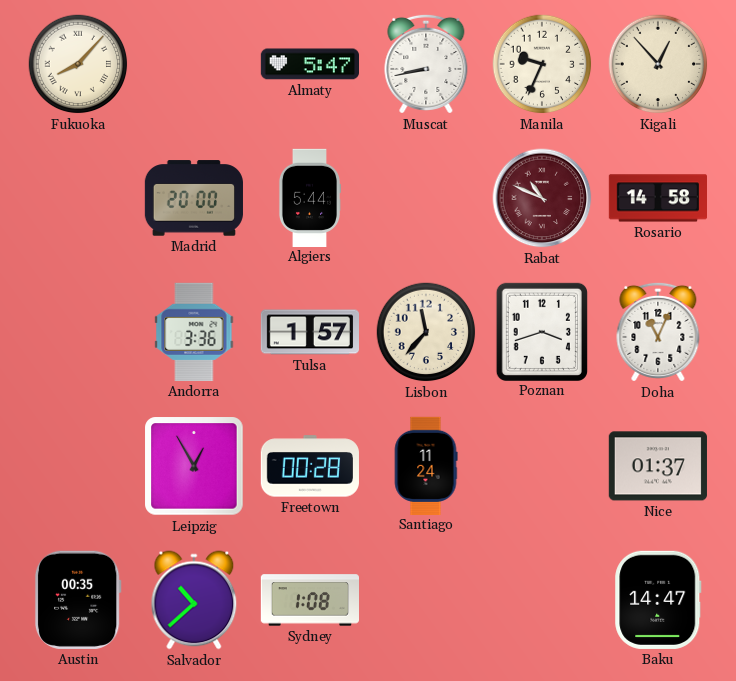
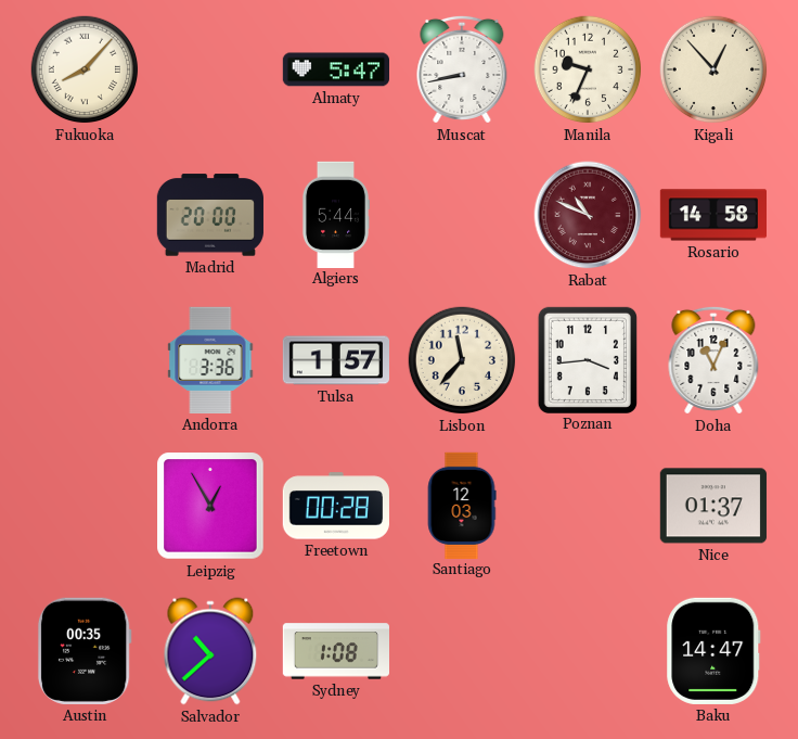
Poznan: 3:42 -> 3:44
Santiago: 11:24 -> 12:03
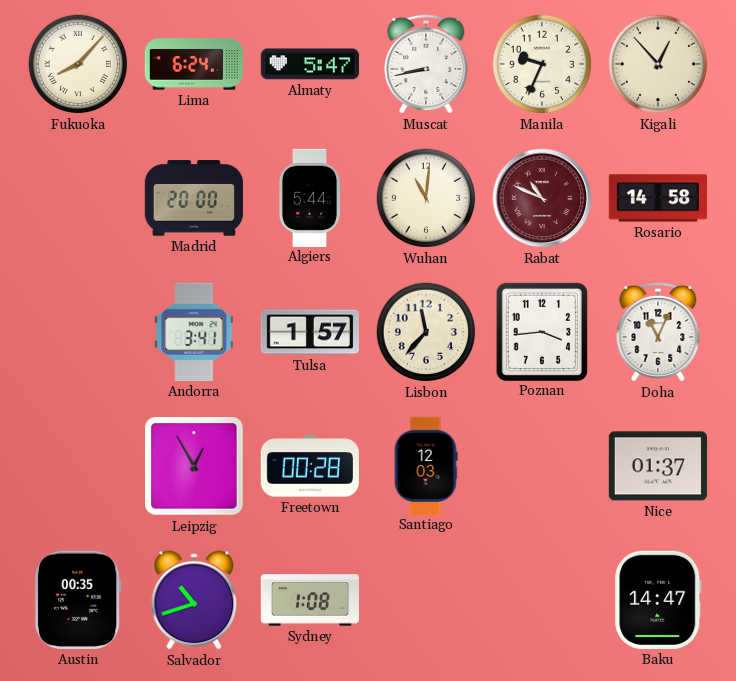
Lima: none -> 6:24
Wuhan: none -> 11:01
Andorra: 3:36 -> 3:41
Salvador: 10:38 -> 10:42
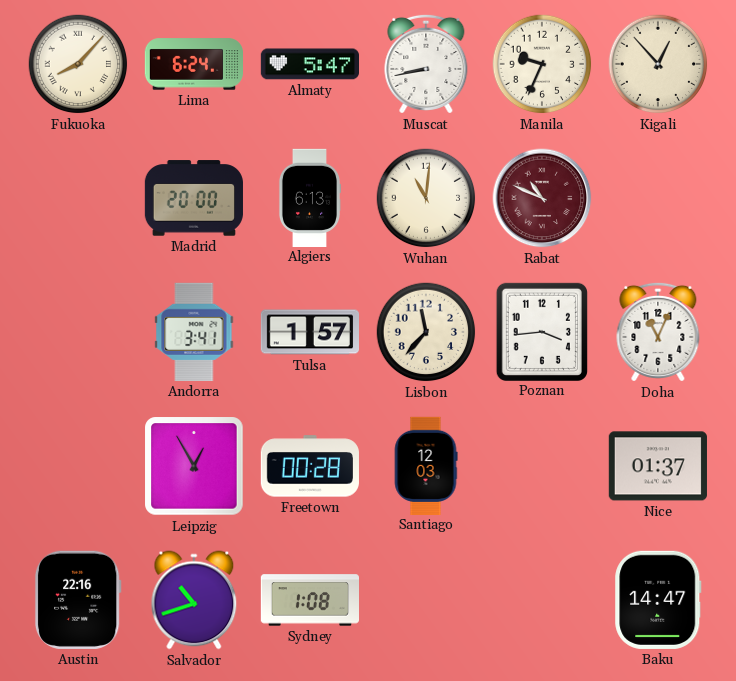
Algiers: 5:44 -> 6:13
Rosario: 14:58 -> none
Austin: 00:35 -> 22:16
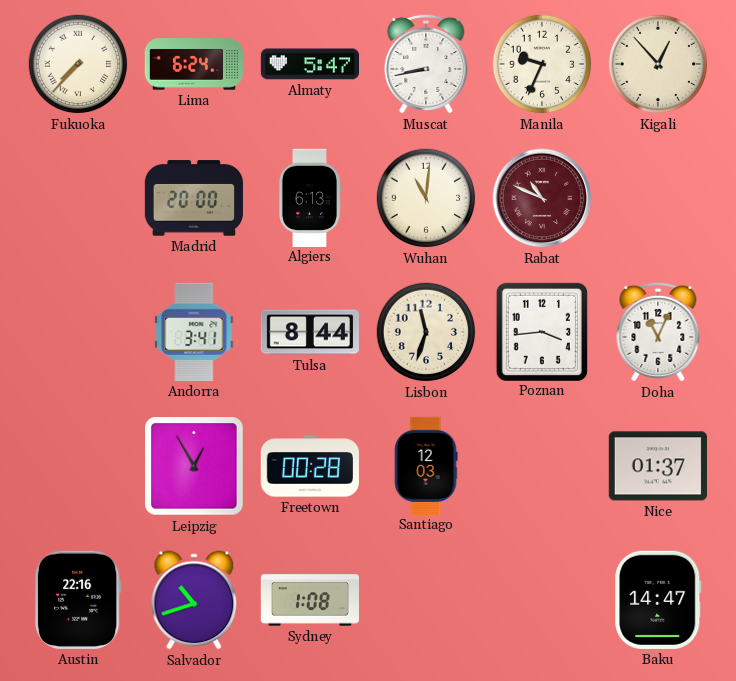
Fukuoka: 8:07 -> 7:37
Tulsa: 1:57 -> 8:44
Lisbon: 11:37 -> 11:33
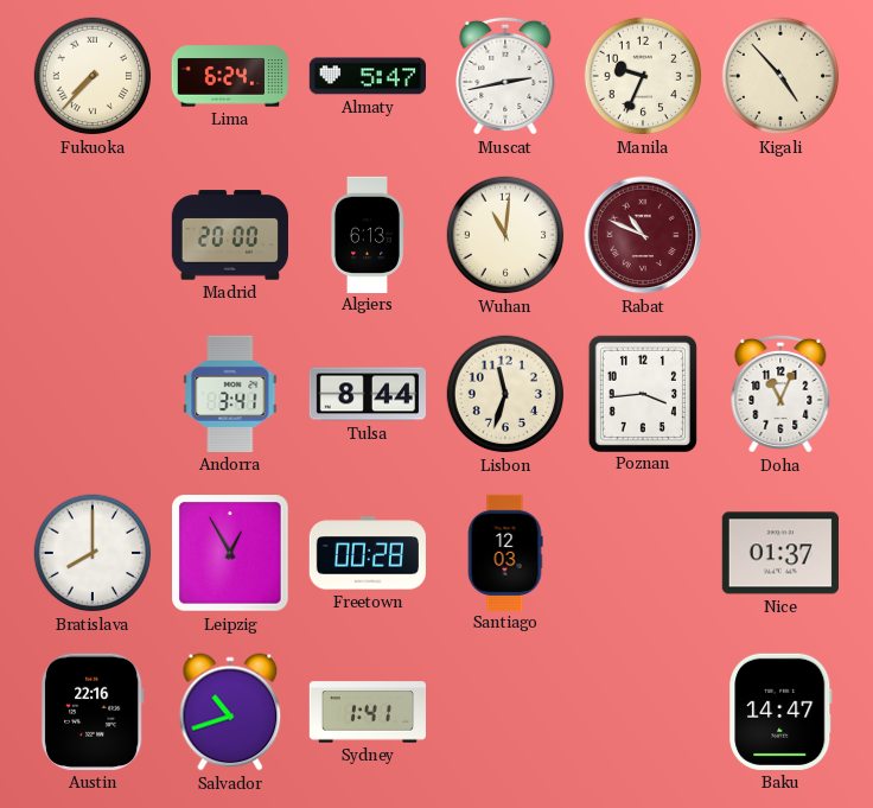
Muscat: 8:43 -> 2:43
Kigali: 12:53 -> 4:53
Bratislava: none -> 8:00
Sydney: 1:08 -> 1:41
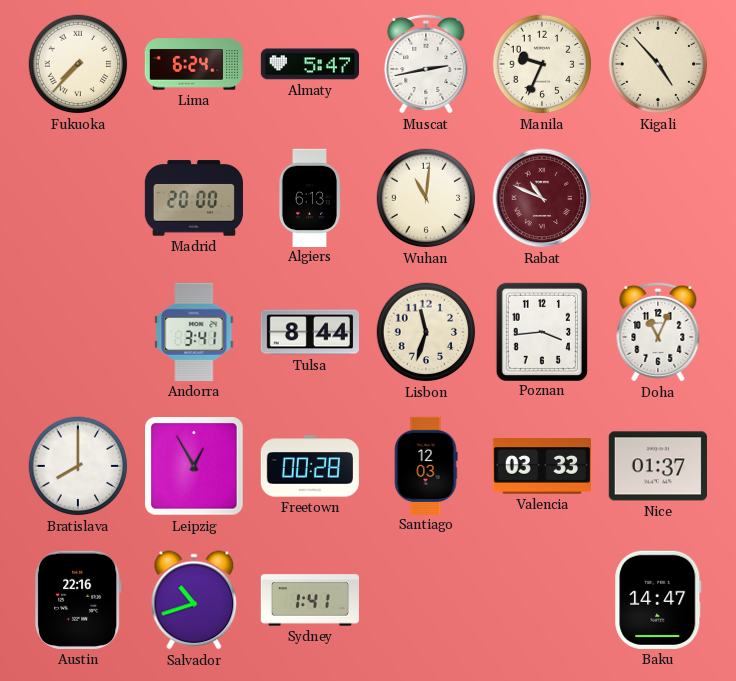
Valencia: none -> 03:33
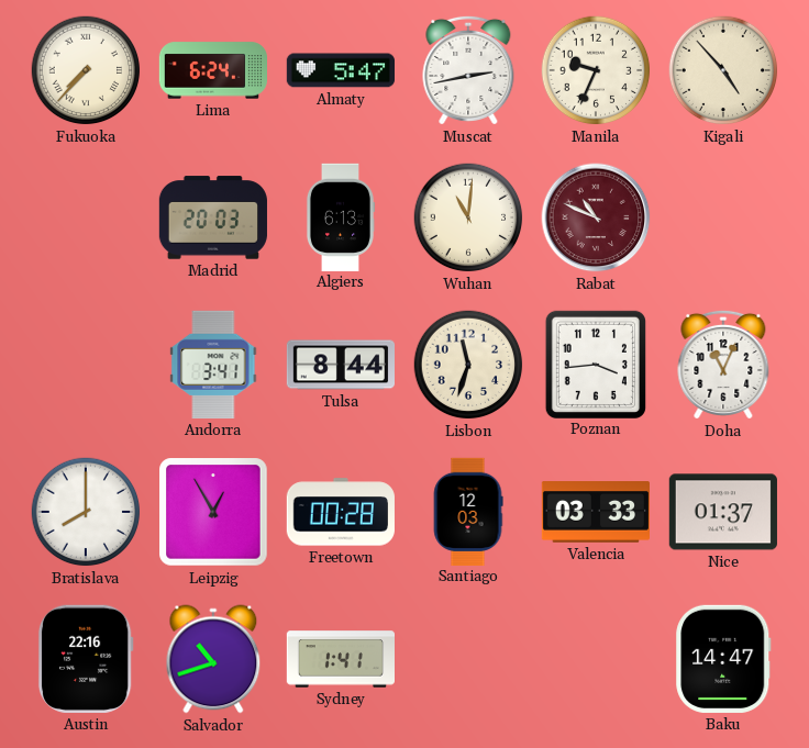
Madrid: 20:00 -> 20:03
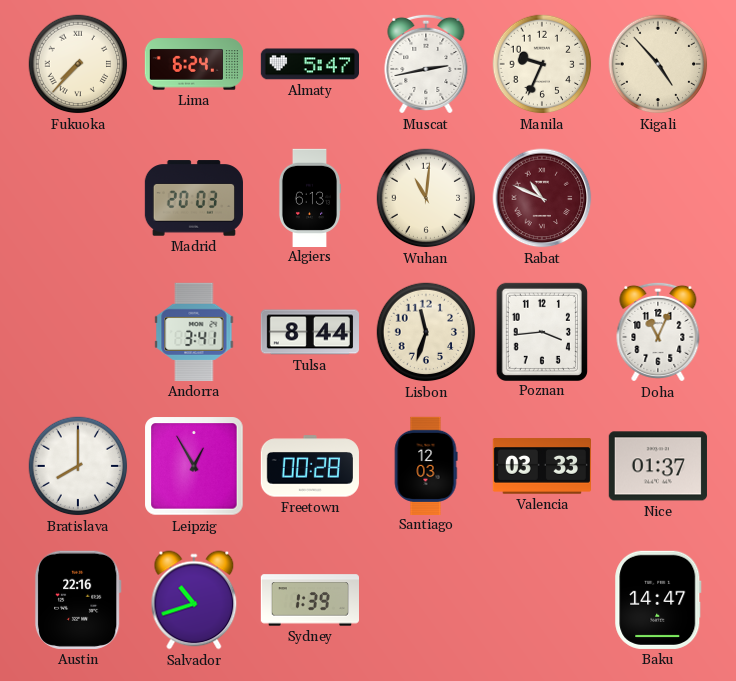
Sydney: 1:41 -> 1:39
